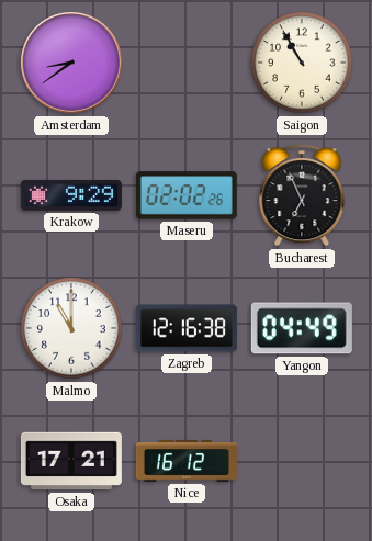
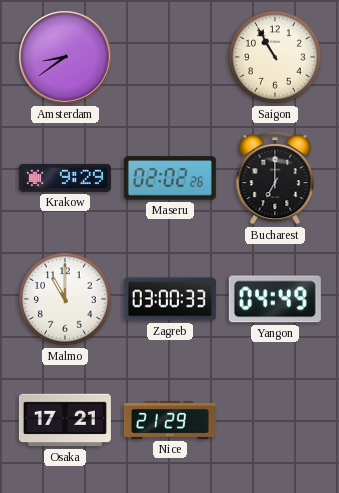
Bucharest: 6:56 -> 7:00
Zagreb: 12:16 -> 03:00
Nice: 16:12 -> 21:29
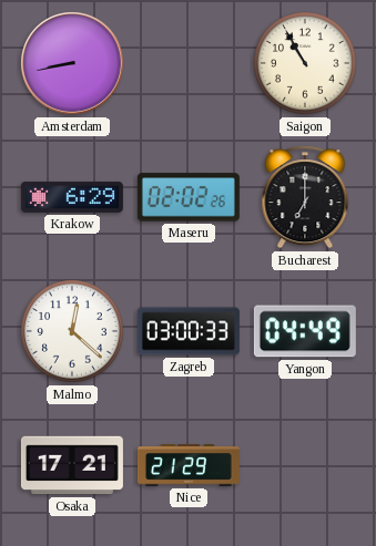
Amsterdam: 8:39 -> 8:43
Krakow: 9:29 -> 6:29
Malmo: 11:00 -> 12:22
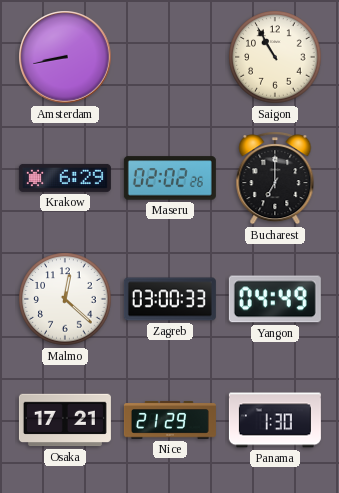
Panama: none -> 1:30
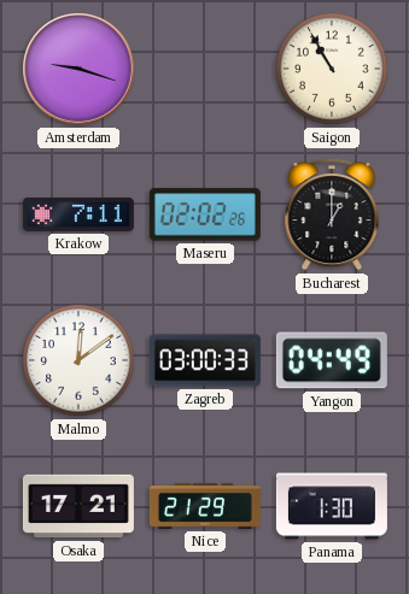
Amsterdam: 8:43 -> 9:18
Krakow: 6:29 -> 7:11
Bucharest: 7:00 -> 1:00
Malmo: 12:22 -> 12:09
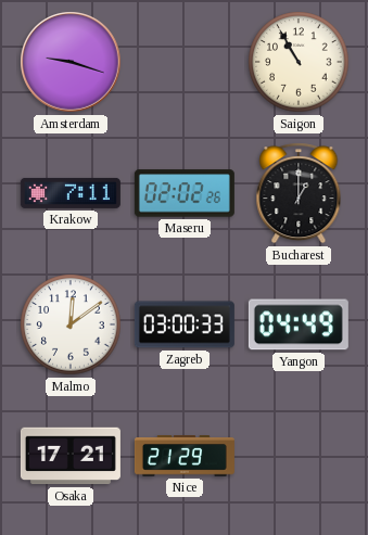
Panama: 1:30 -> none
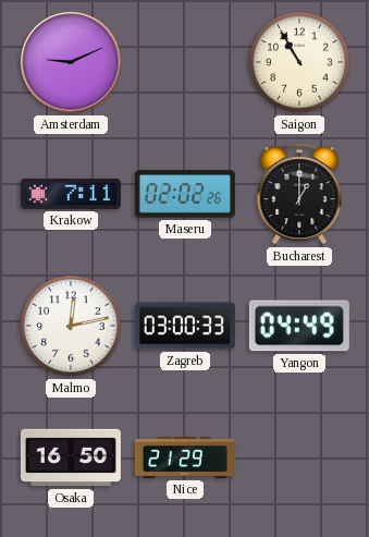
Amsterdam: 9:18 -> 9:11
Malmo: 12:09 -> 12:13
Osaka: 17:21 -> 16:50
